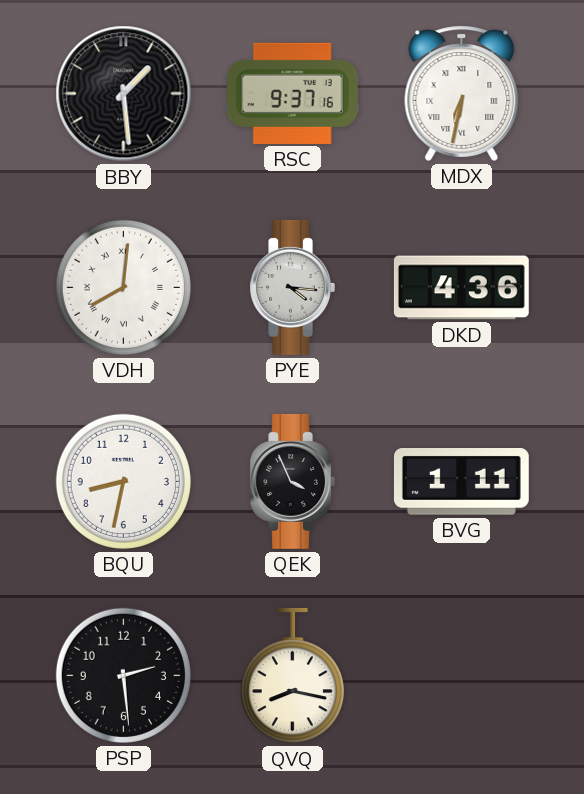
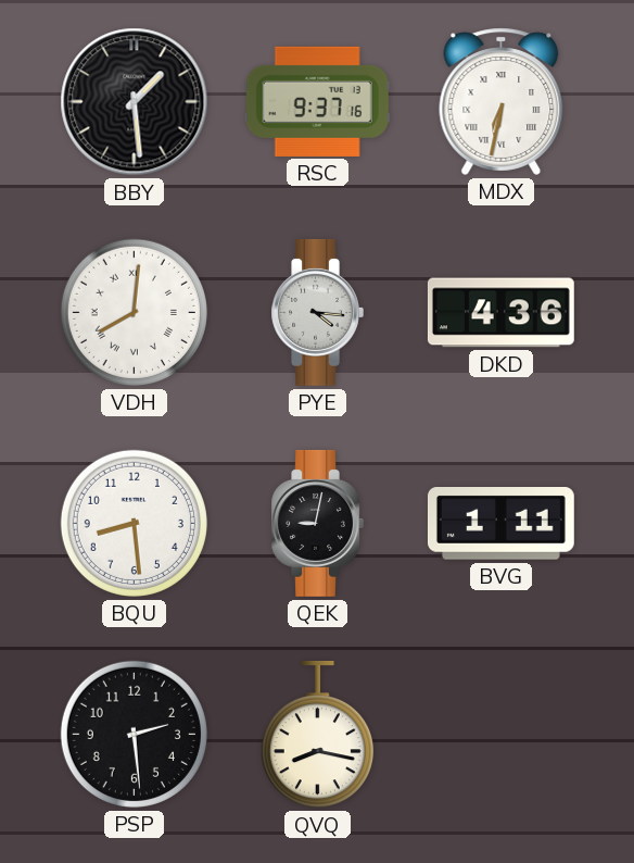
BQU: 8:32 -> 8:29
QEK: 3:56 -> 9:02
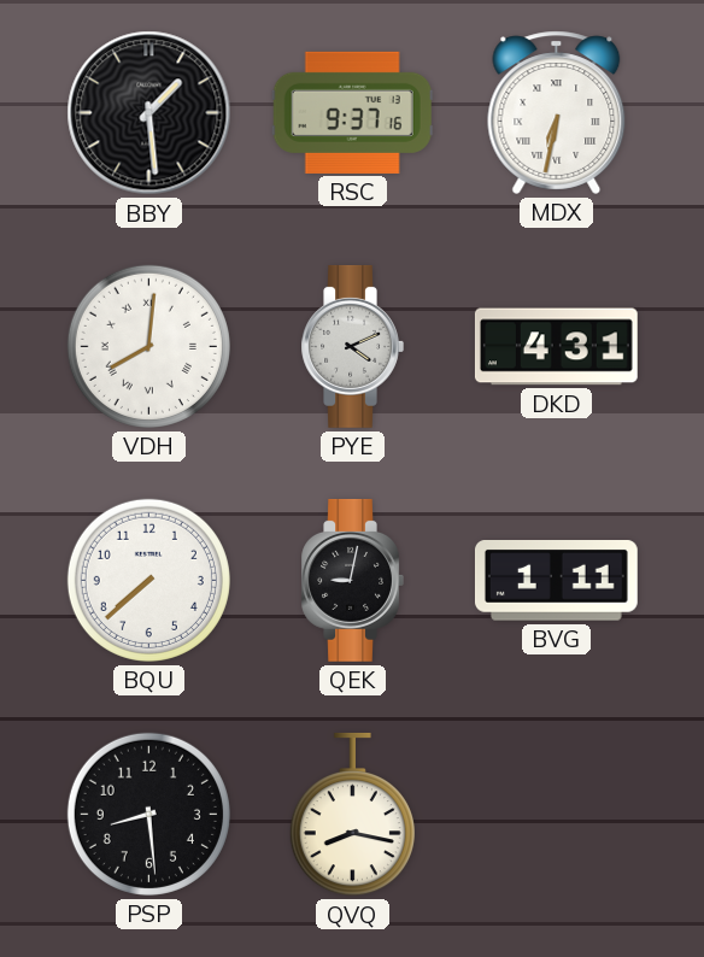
PYE: 4:16 -> 4:11
DKD: 4:36 -> 4:31
BQU: 8:29 -> 7:38
PSP: 2:29 -> 8:29
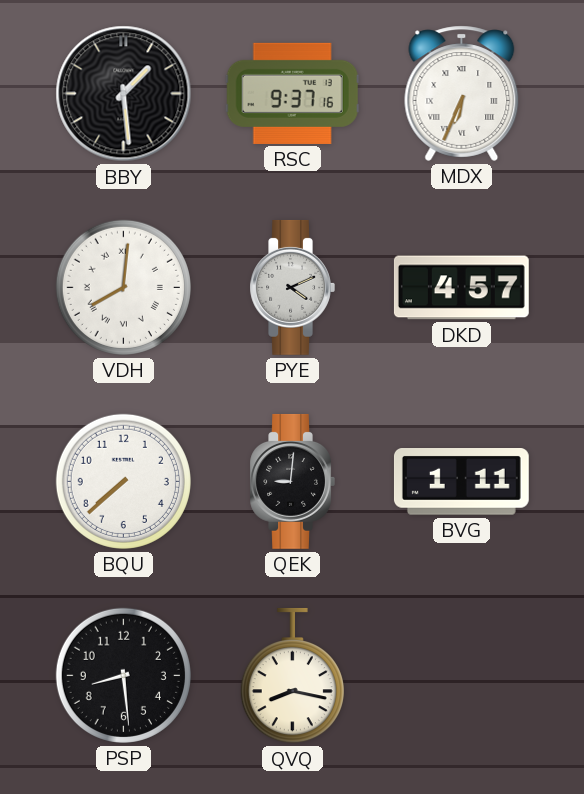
MDX: 6:32 -> 6:34
DKD: 4:31 -> 4:57
QEK: 9:02 -> 9:01
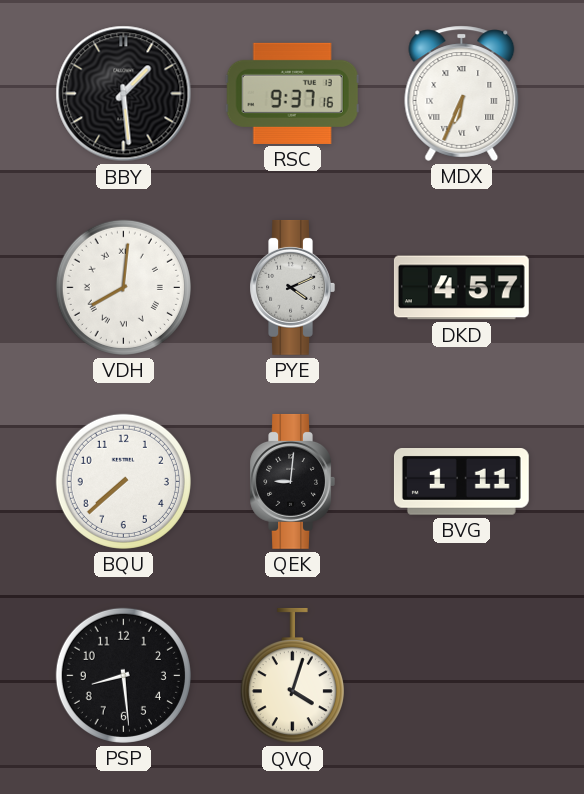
QVQ: 8:17 -> 4:03
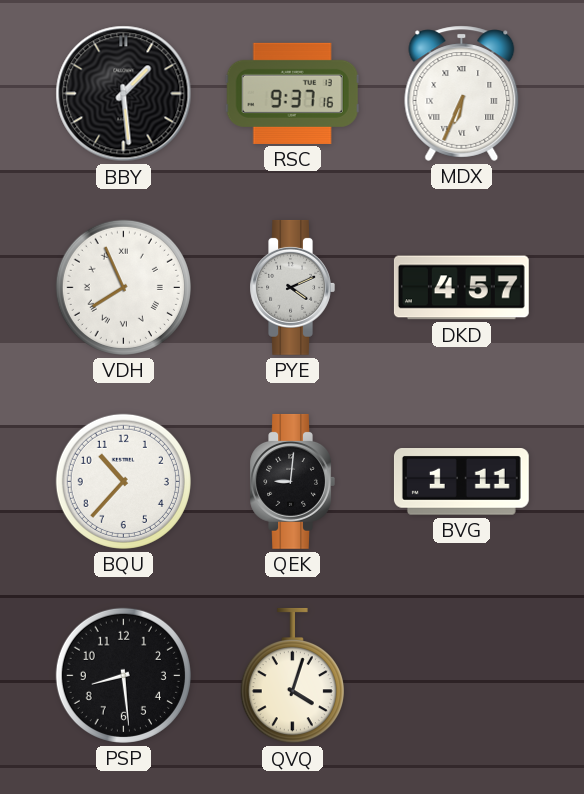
VDH: 8:01 -> 7:56
BQU: 7:38 -> 10:37
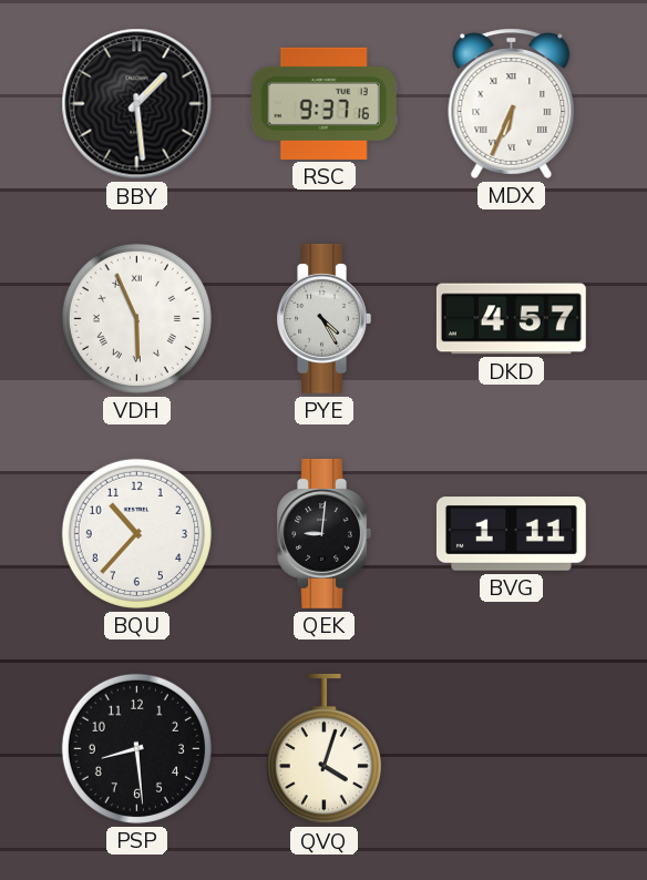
VDH: 7:56 -> 5:56
PYE: 4:11 -> 4:25
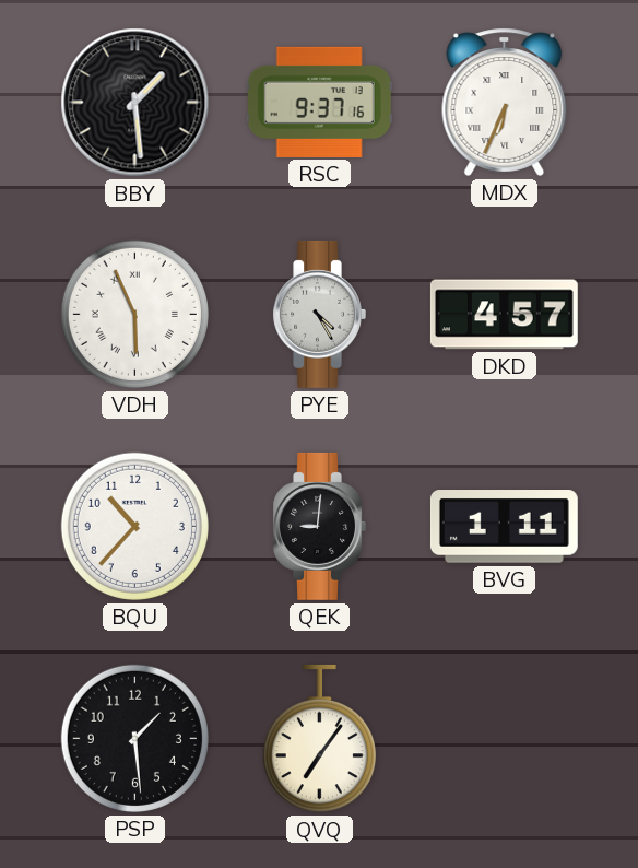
PSP: 8:29 -> 1:29
QVQ: 4:03 -> 7:06
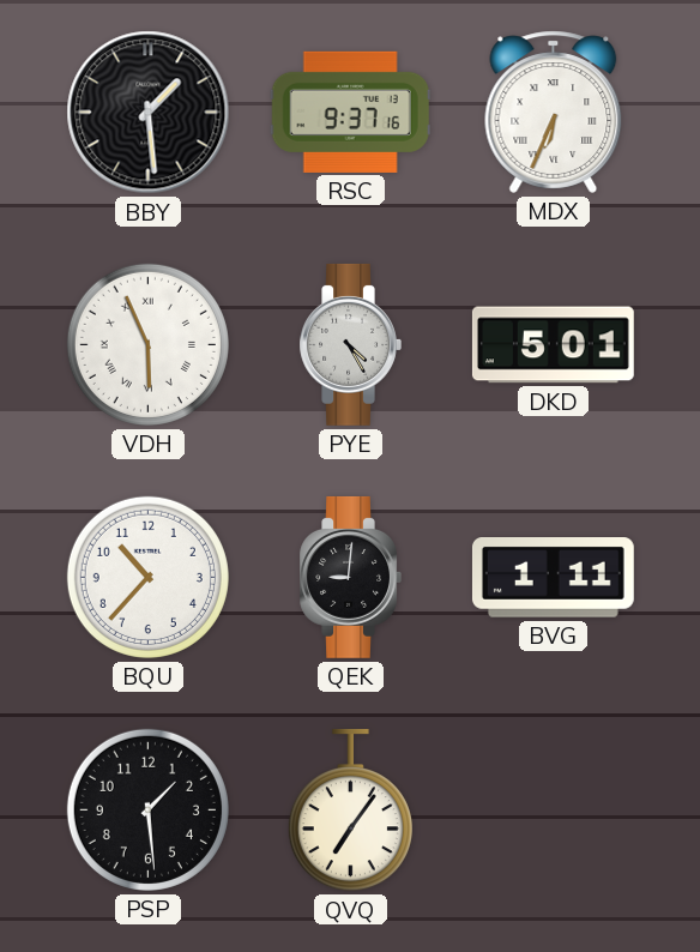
DKD: 4:57 -> 5:01
